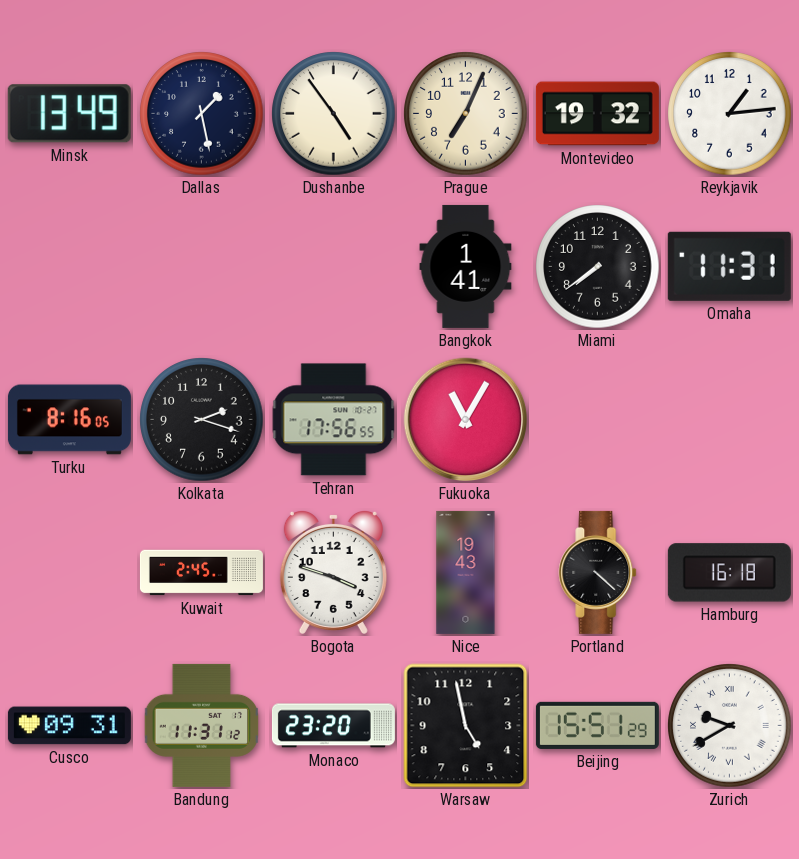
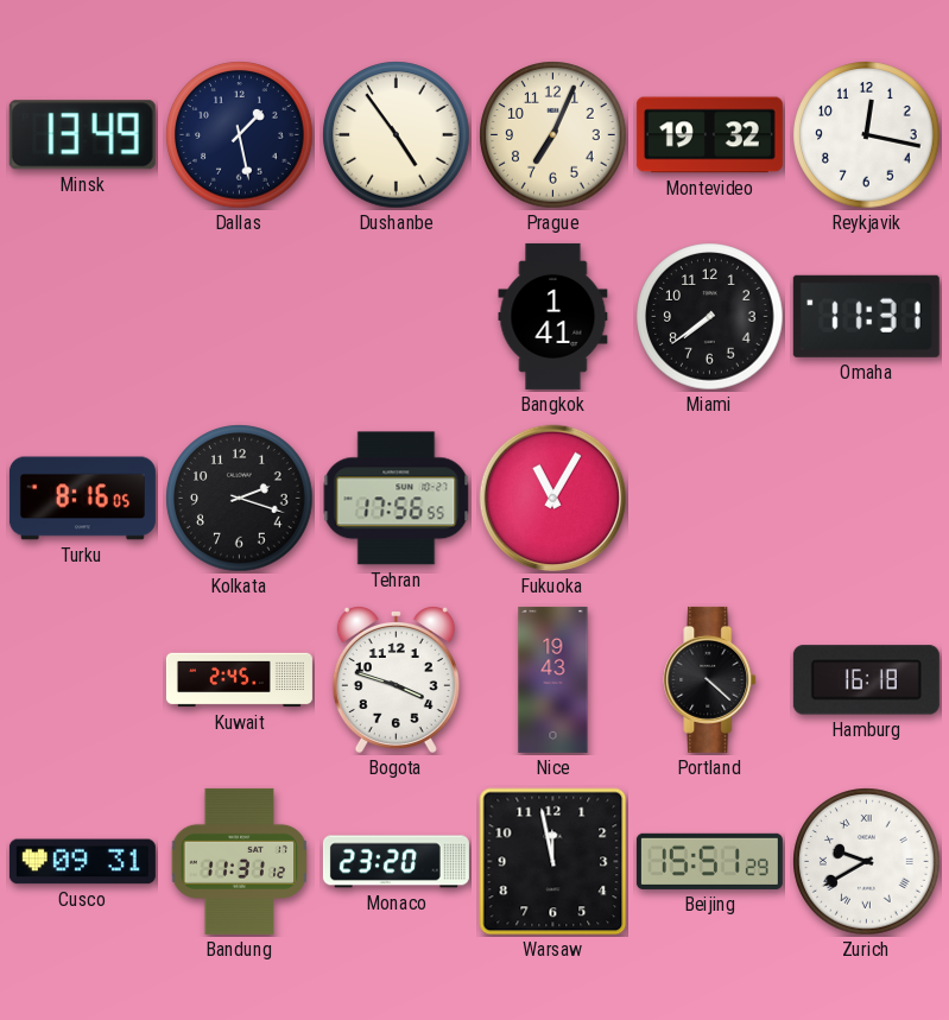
Reykjavik: 1:14 -> 12:17
Warsaw: 4:58 -> 11:58
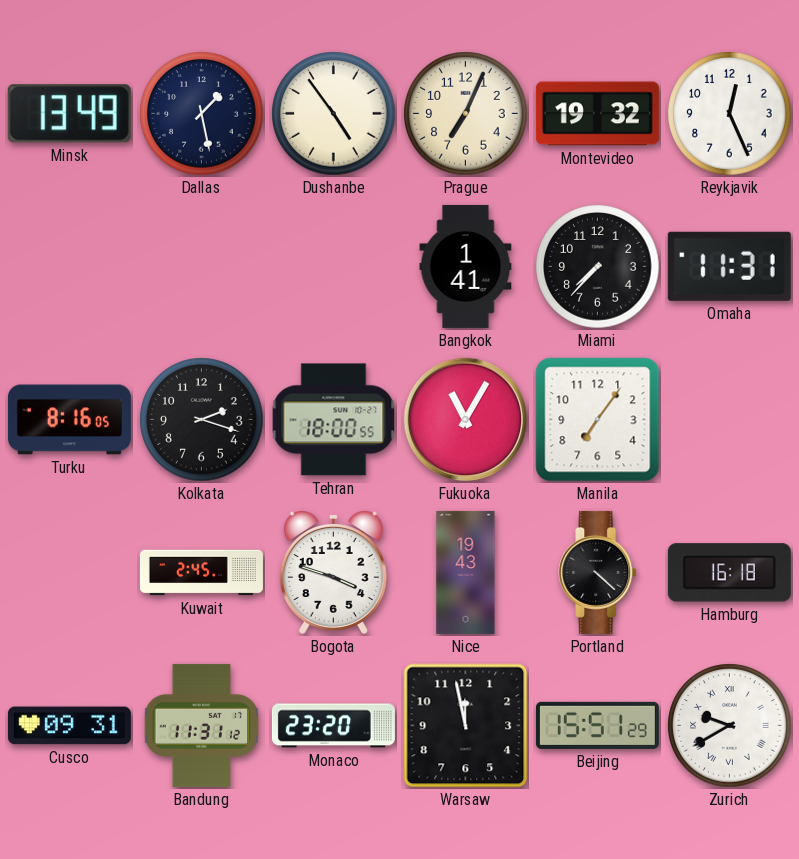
Reykjavik: 12:17 -> 12:26
Miami: 7:39 -> 7:37
Tehran: 17:56 -> 18:00
Manila: none -> 7:06
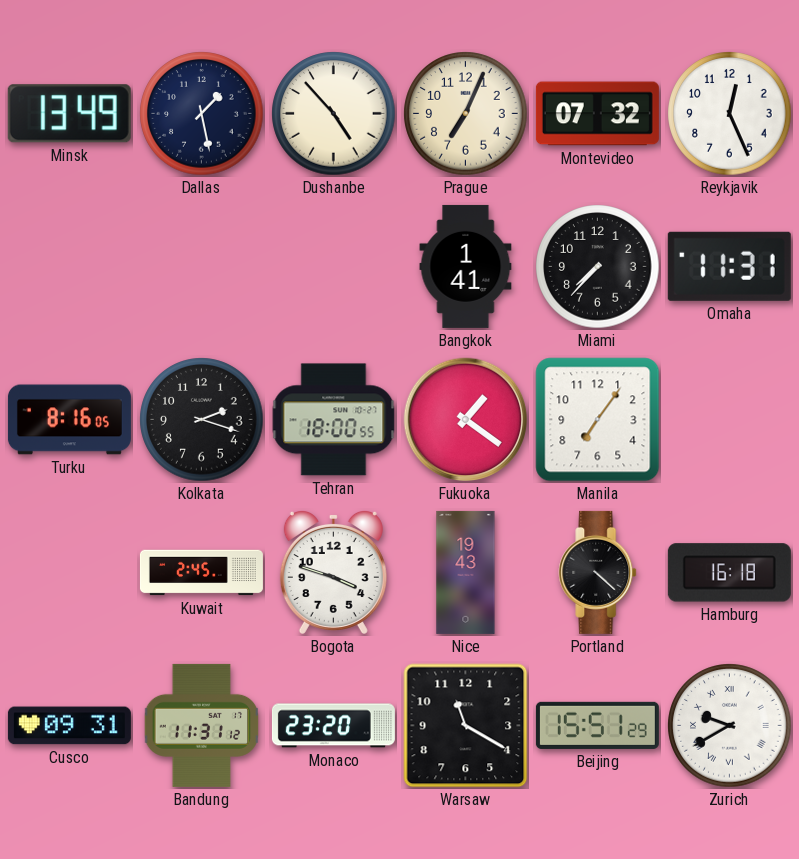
Dushanbe: 4:54 -> 4:53
Montevideo: 19:32 -> 07:32
Fukuoka: 11:05 -> 1:21
Warsaw: 11:58 -> 11:20
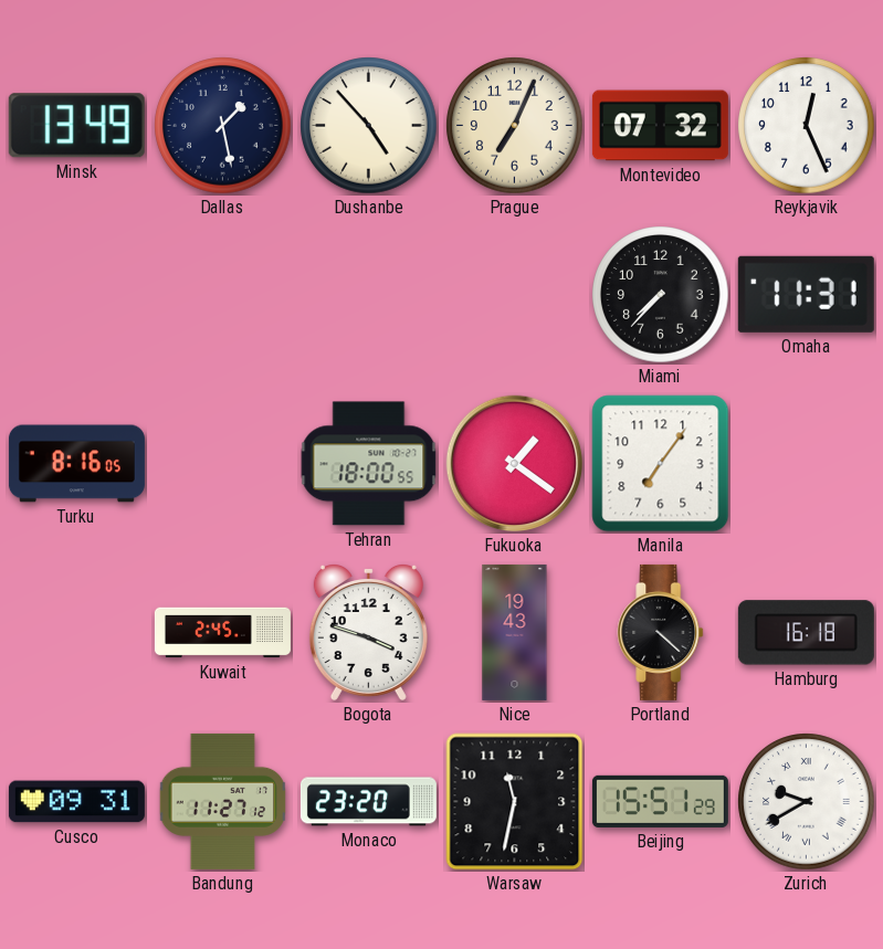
Bangkok: 1:41 -> none
Kolkata: 2:18 -> none
Bandung: 11:31 -> 11:27
Warsaw: 11:20 -> 11:32
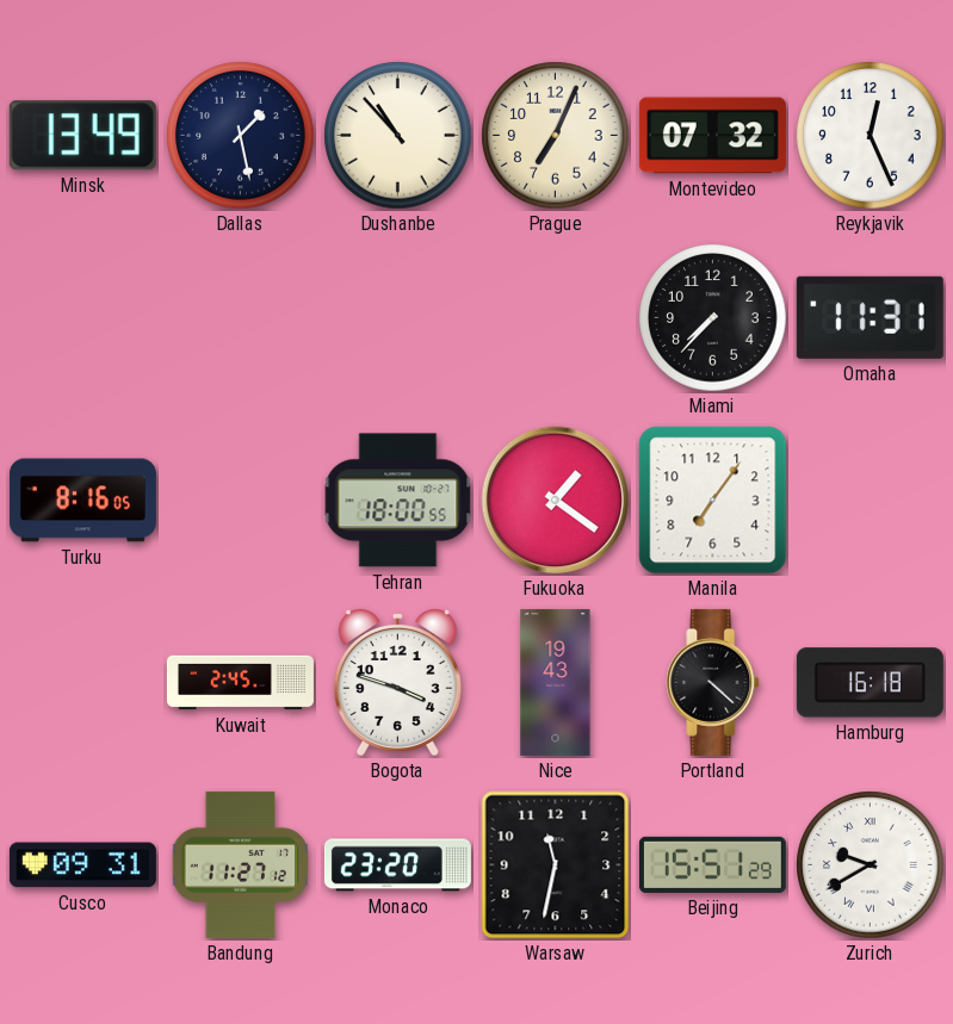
Dushanbe: 4:53 -> 10:53
